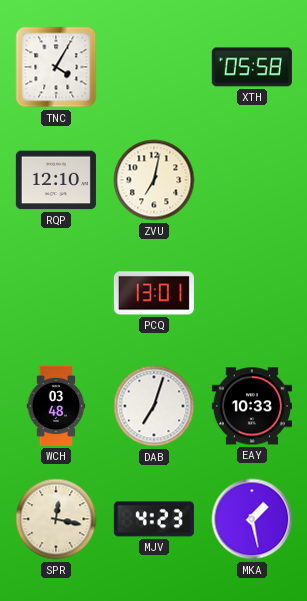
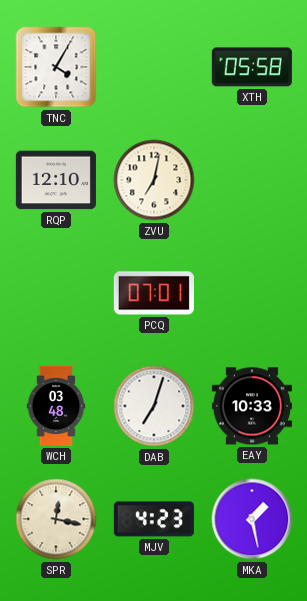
PCQ: 13:01 -> 07:01
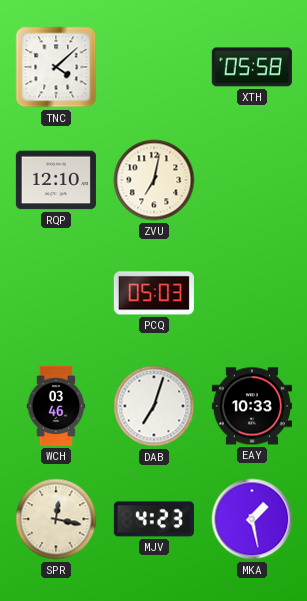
TNC: 4:05 -> 4:08
PCQ: 07:01 -> 05:03
WCH: 03:48 -> 03:46
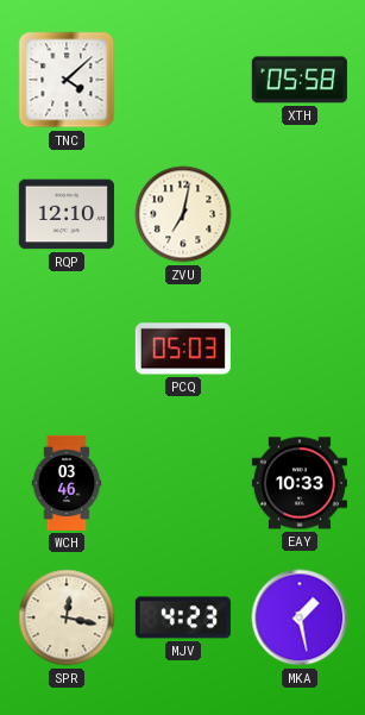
DAB: 7:03 -> none
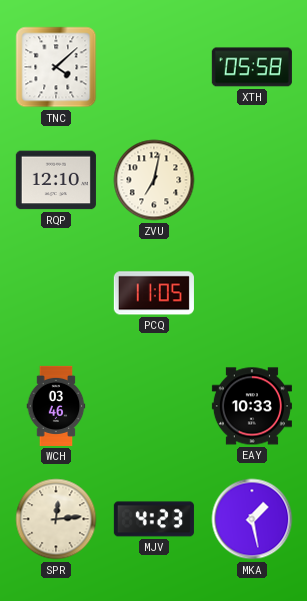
PCQ: 05:03 -> 11:05
SPR: 12:17 -> 12:14
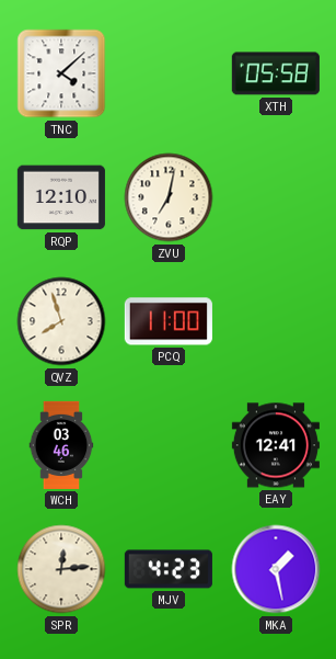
QVZ: none -> 7:57
PCQ: 11:05 -> 11:00
EAY: 10:33 -> 12:41
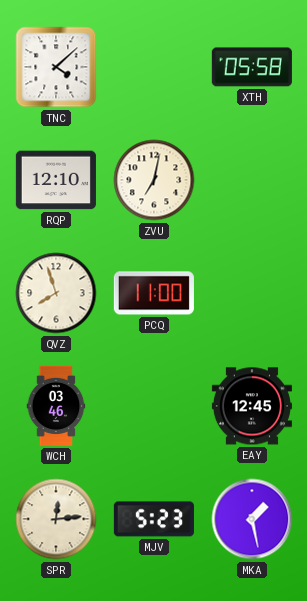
EAY: 12:41 -> 12:45
MJV: 4:23 -> 5:23
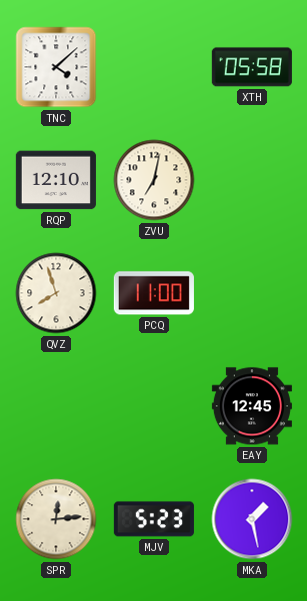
WCH: 03:46 -> none
